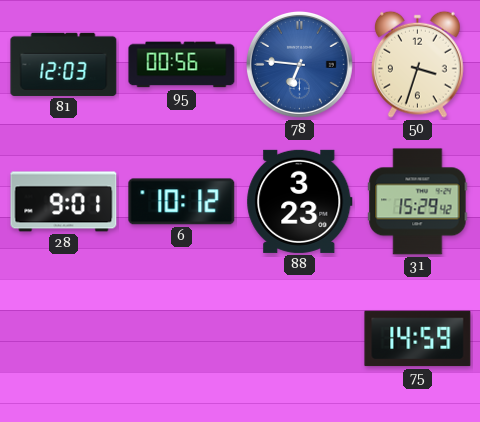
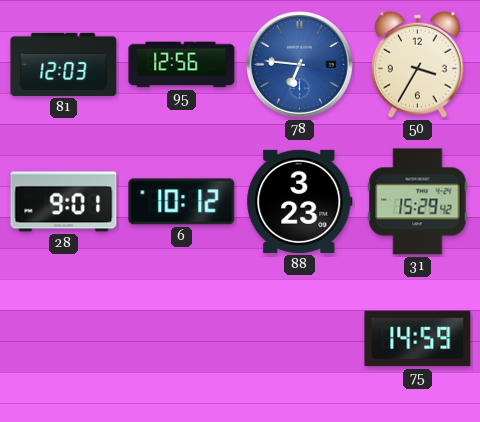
95: 00:56 -> 12:56
50: 3:33 -> 3:35
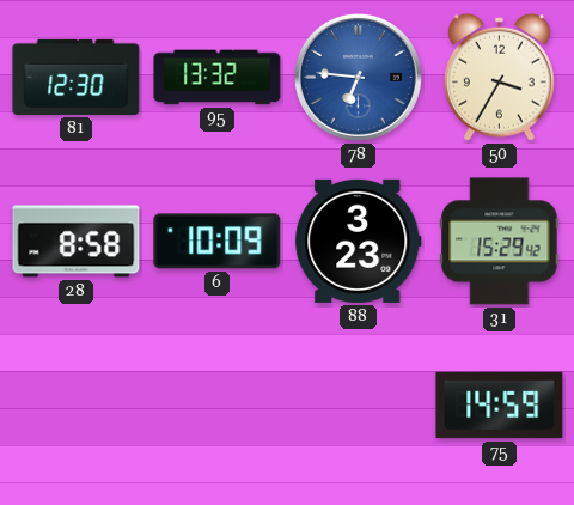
81: 12:03 -> 12:30
95: 12:56 -> 13:32
28: 9:01 -> 8:58
6: 10:12 -> 10:09
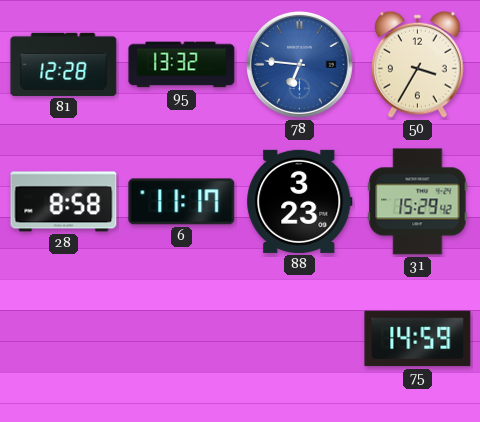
81: 12:30 -> 12:28
6: 10:09 -> 11:17
